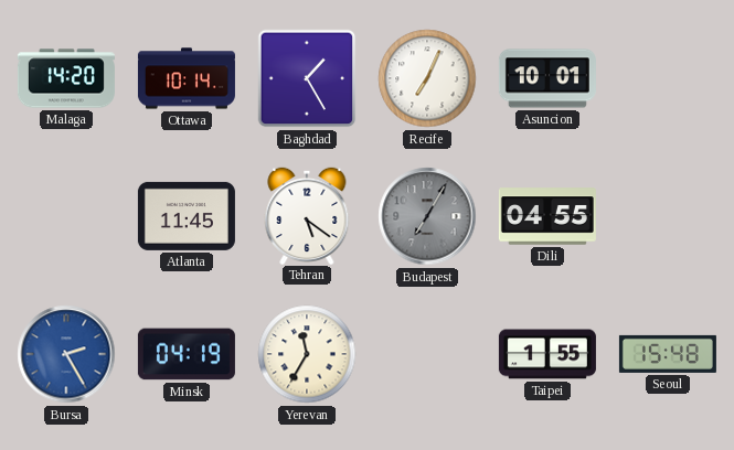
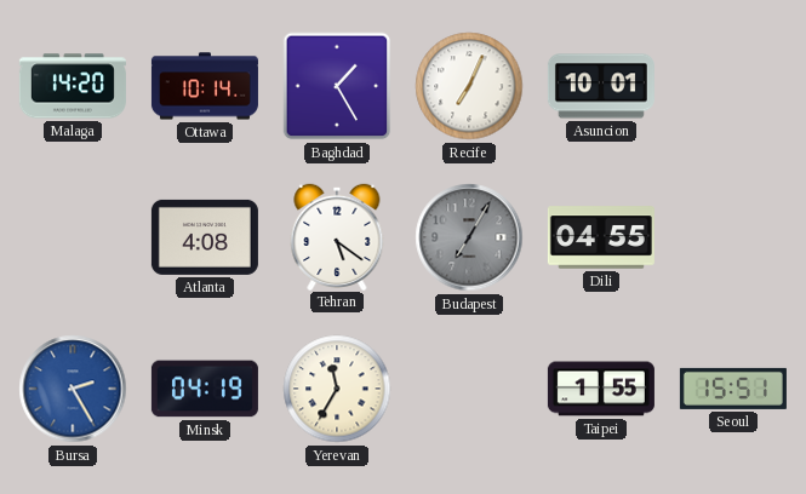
Atlanta: 11:45 -> 4:08
Seoul: 15:48 -> 15:51
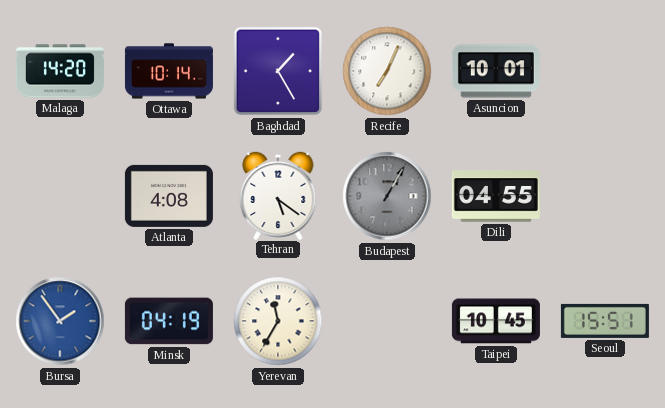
Budapest: 7:05 -> 1:05
Bursa: 2:25 -> 1:54
Taipei: 1:55 -> 10:45
